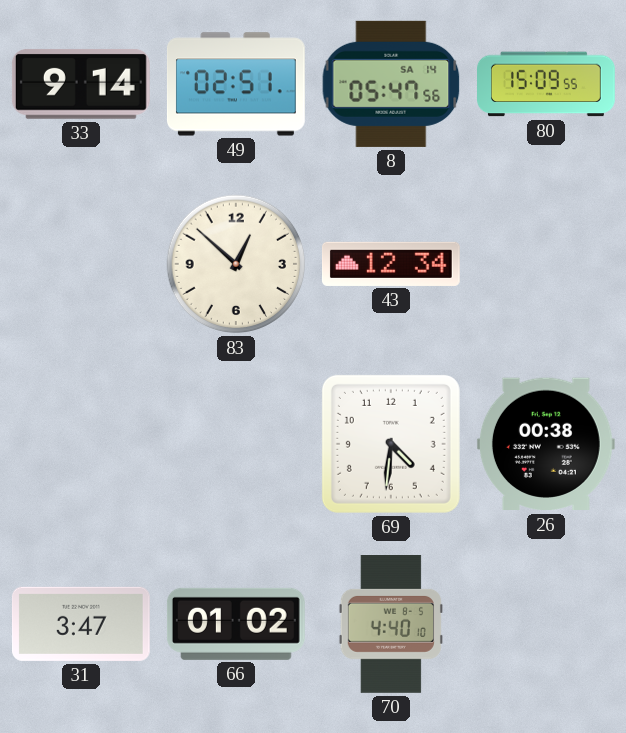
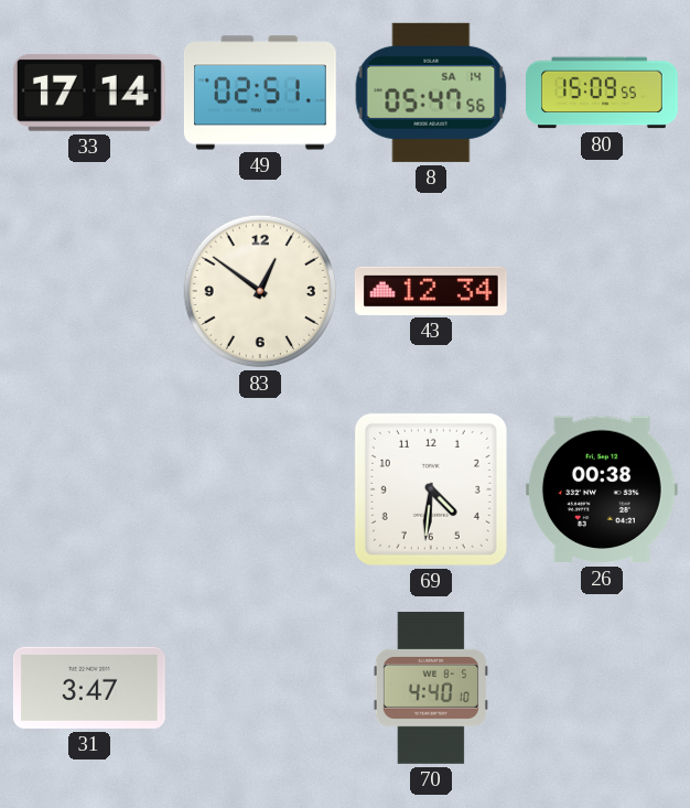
33: 9:14 -> 17:14
83: 12:52 -> 12:51
66: 01:02 -> none
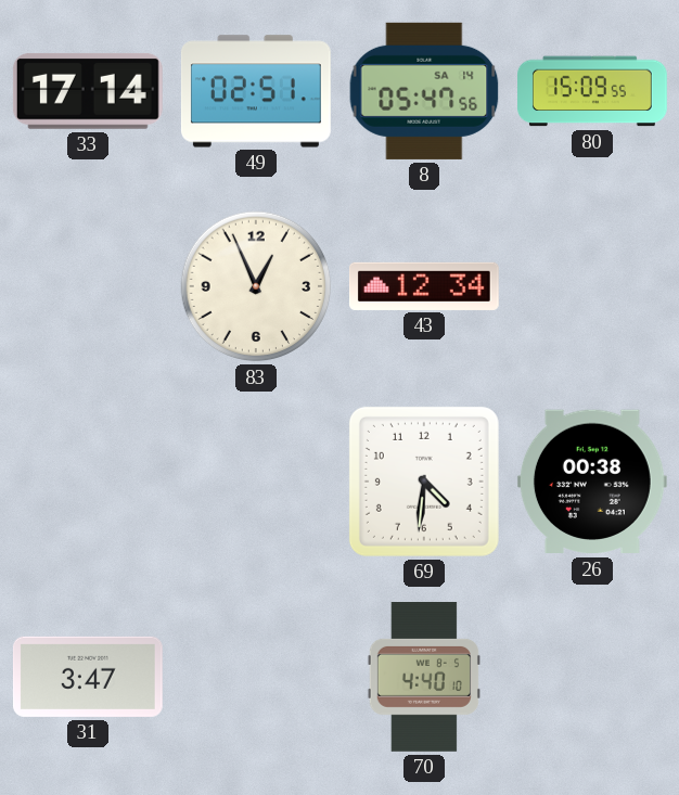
83: 12:51 -> 12:56
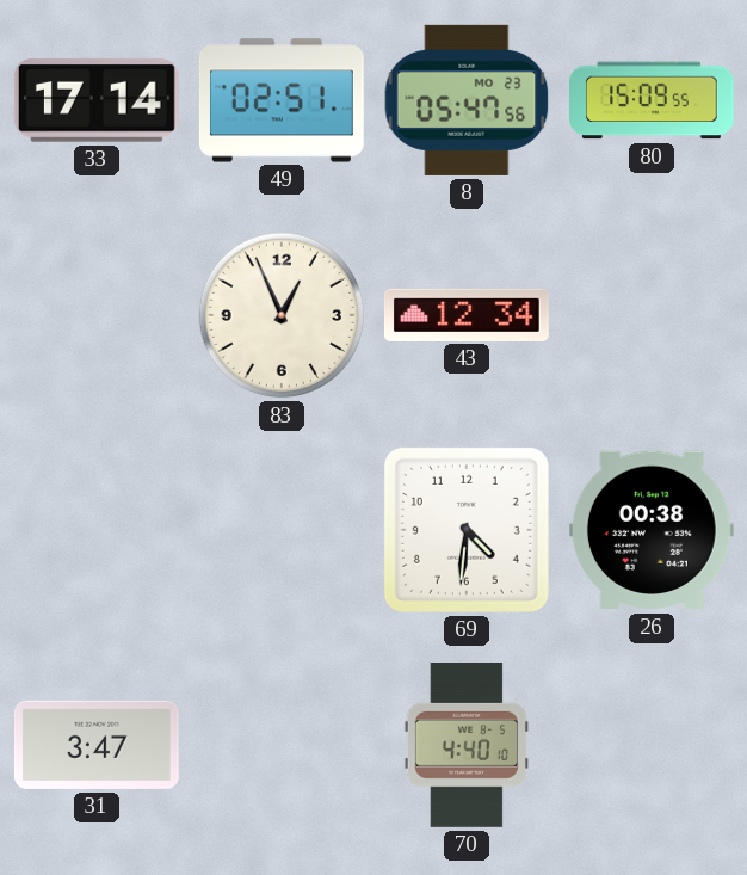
8 date: SA 14 -> MO 23
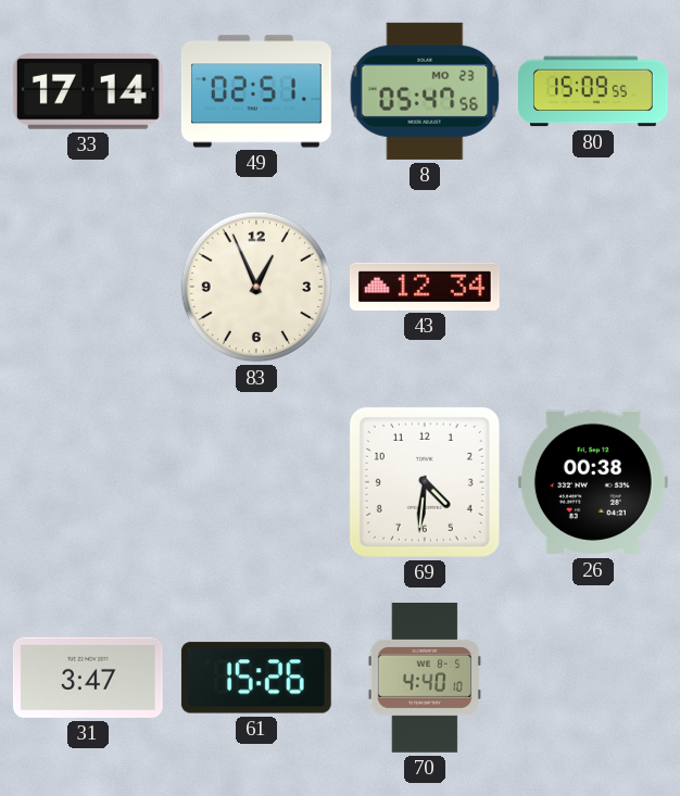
61: none -> 15:26
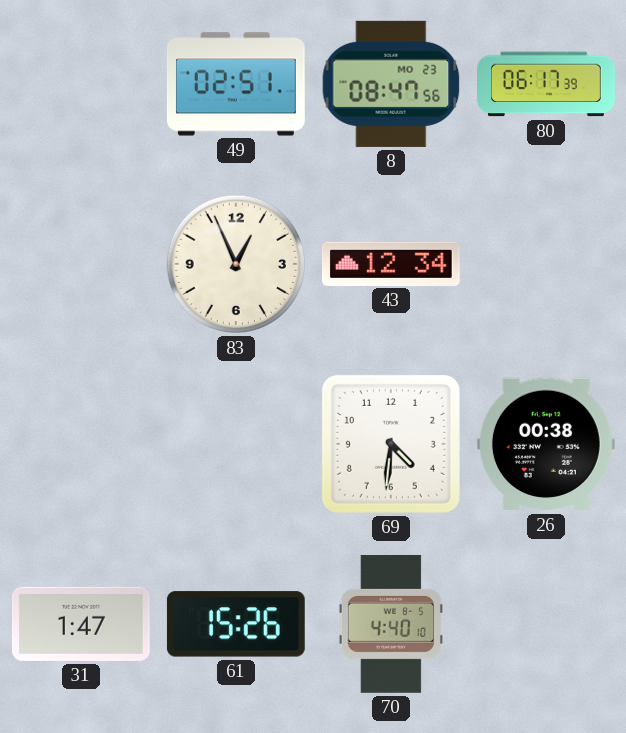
33: 17:14 -> none
8: 05:47 -> 08:47
80: 15:09 -> 06:17
31: 3:47 -> 1:47
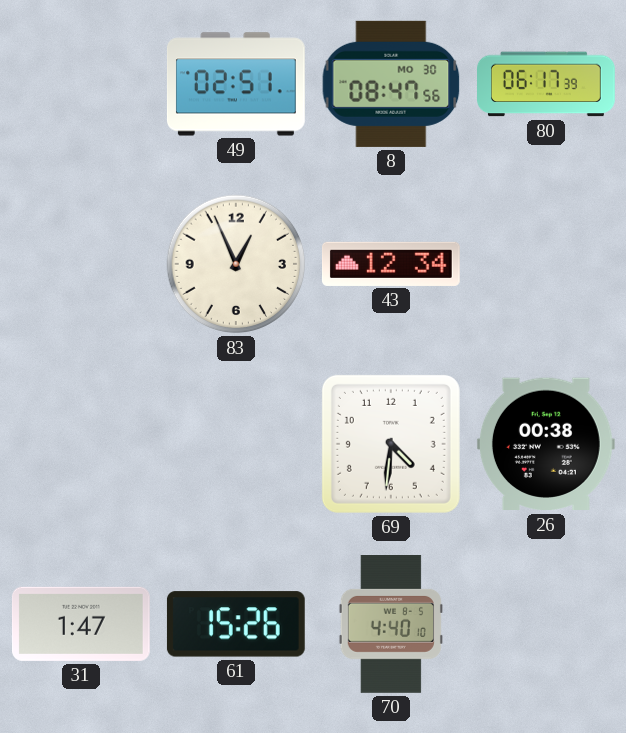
8 date: MO 23 -> MO 30
